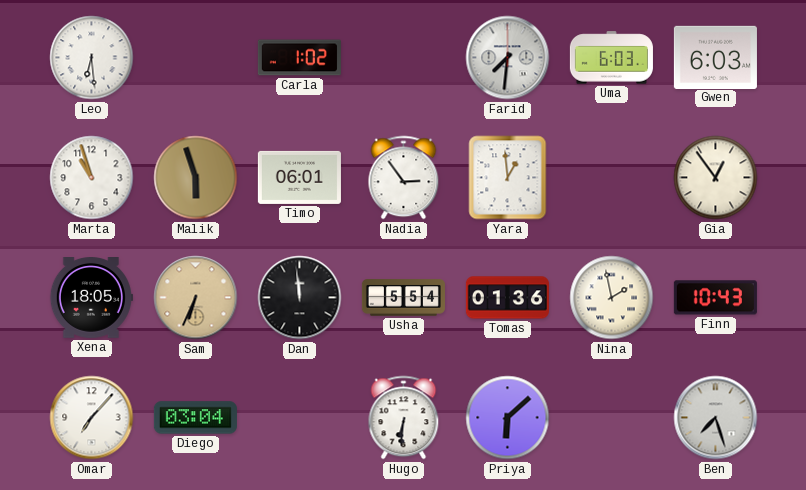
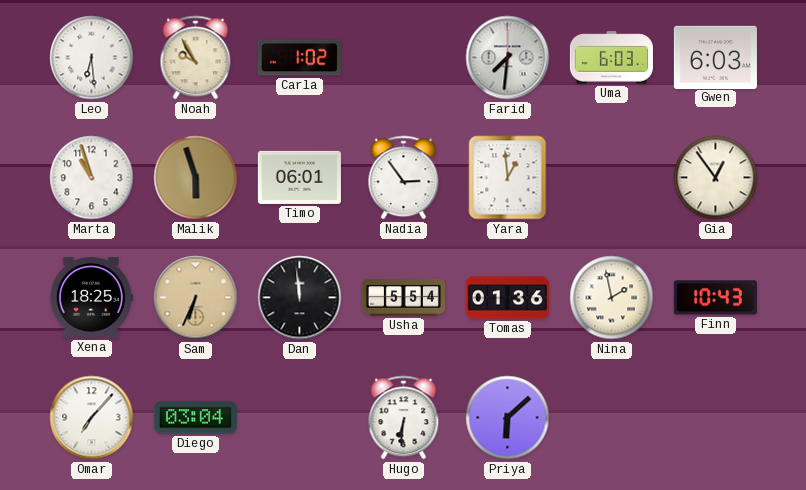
Noah: none -> 9:55
Xena: 18:05 -> 18:25
Ben: 7:27 -> none
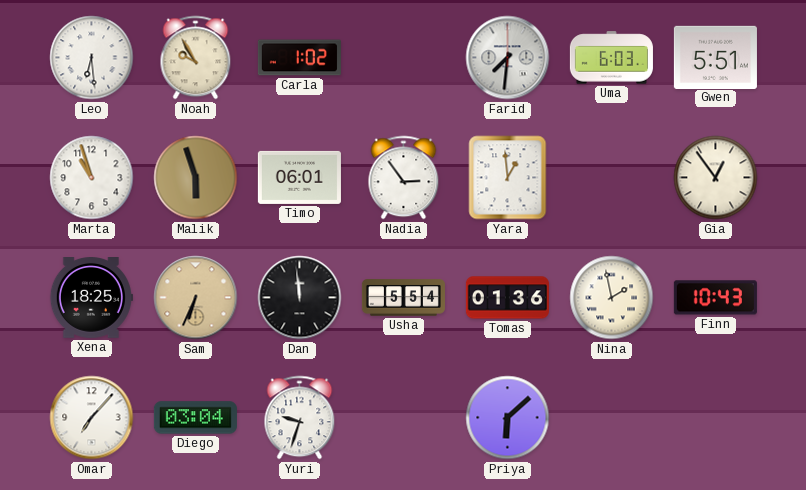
Gwen: 6:03 -> 5:51
Yuri: none -> 9:33
Hugo: 6:31 -> none
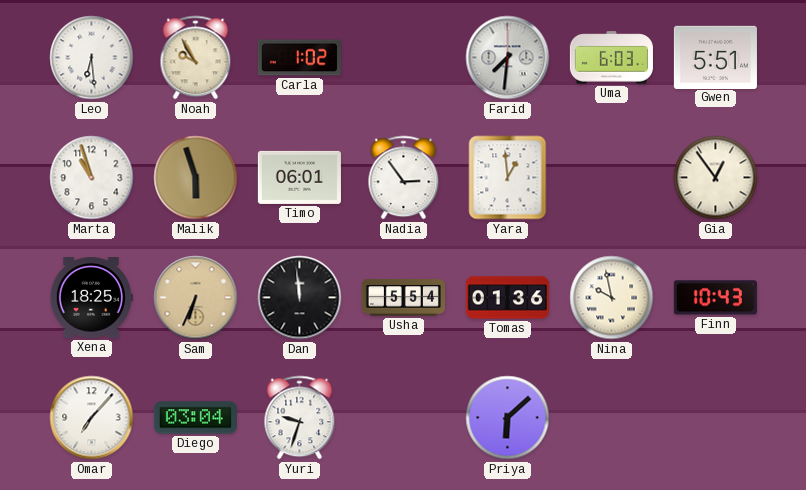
Nina: 1:58 -> 9:58
